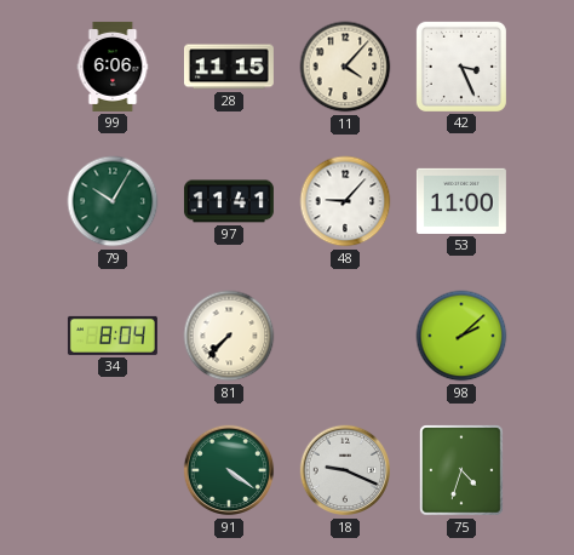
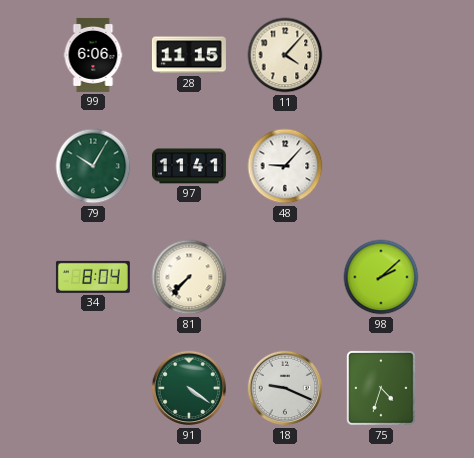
42: 3:26 -> none
53: 11:00 -> none
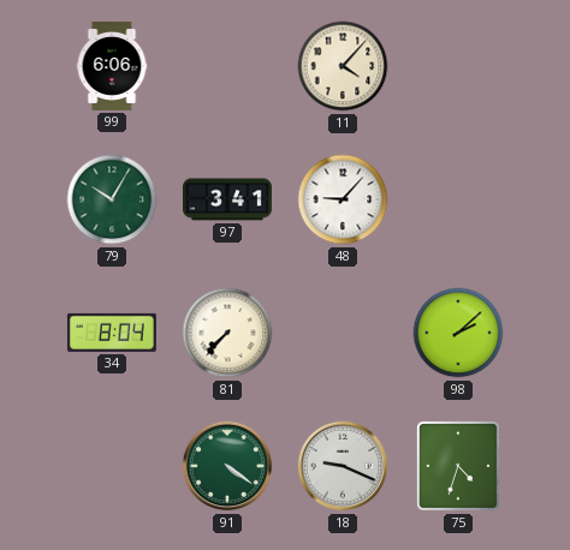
28: 11:15 -> none
97: 11:41 -> 3:41
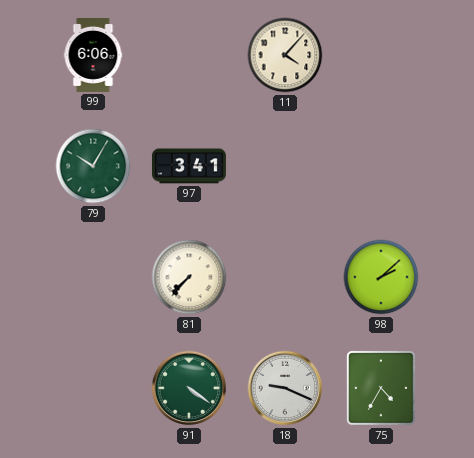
48: 9:07 -> none
34: 8:04 -> none
75: 4:33 -> 4:35
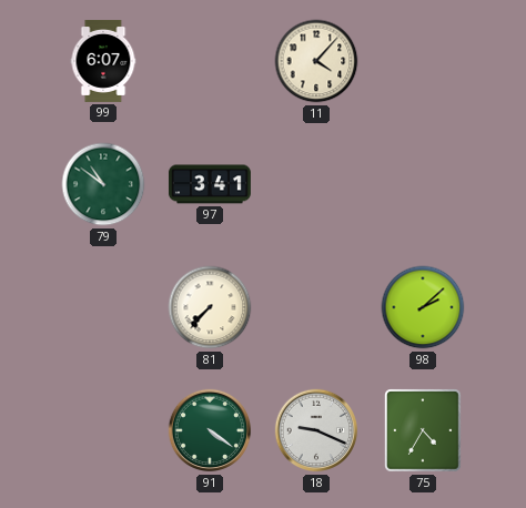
99: 6:06 -> 6:07
79: 10:05 -> 10:51
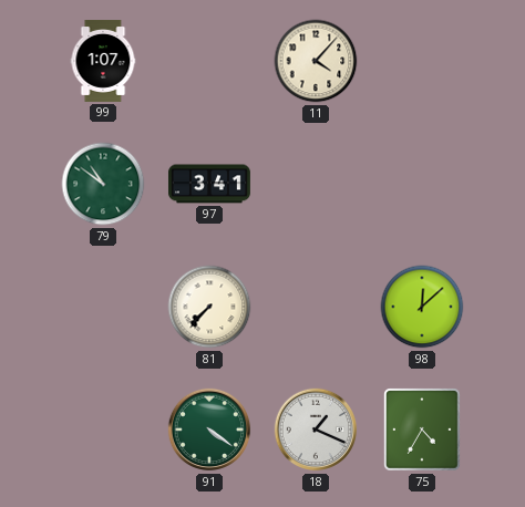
99: 6:07 -> 1:07
98: 2:08 -> 12:08
18: 9:19 -> 1:19
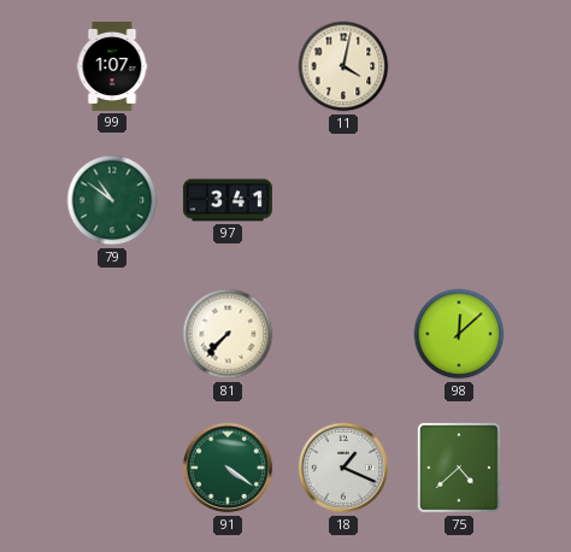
11: 4:07 -> 4:02
75: 4:35 -> 4:38
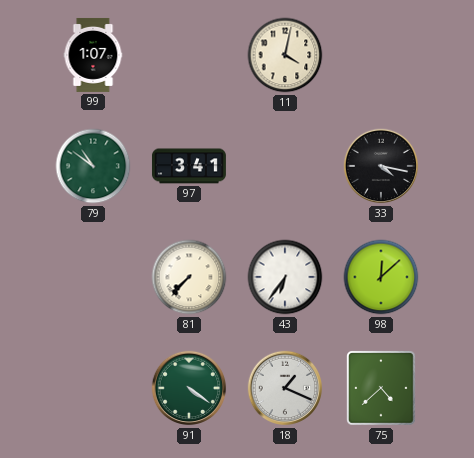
33: none -> 4:17
43: none -> 6:36
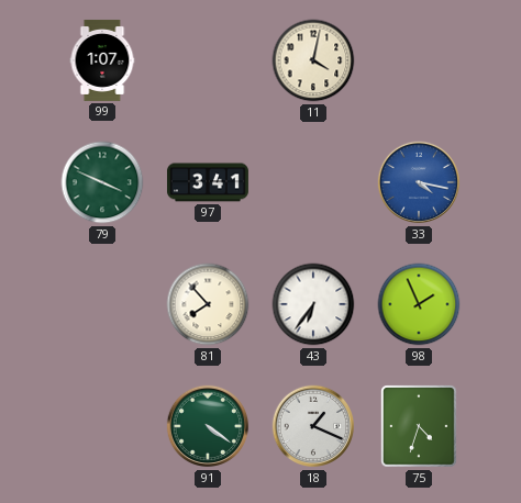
79: 10:51 -> 3:49
33 dial: black -> blue
81: 7:37 -> 7:53
98: 12:08 -> 1:56
75: 4:38 -> 4:33
